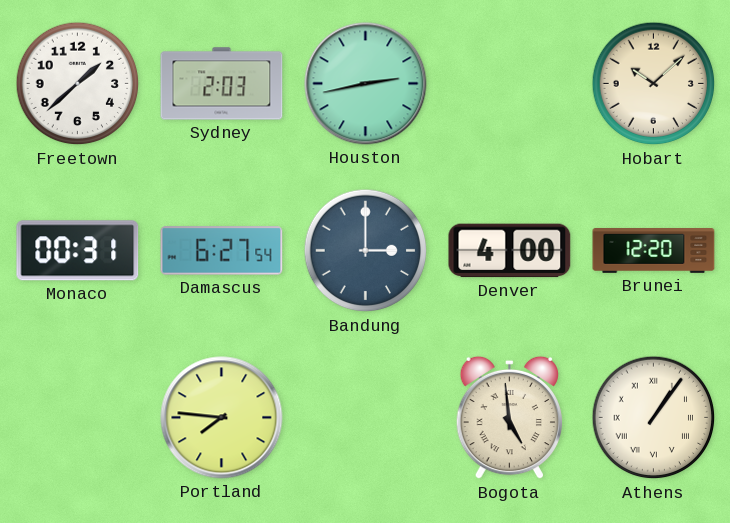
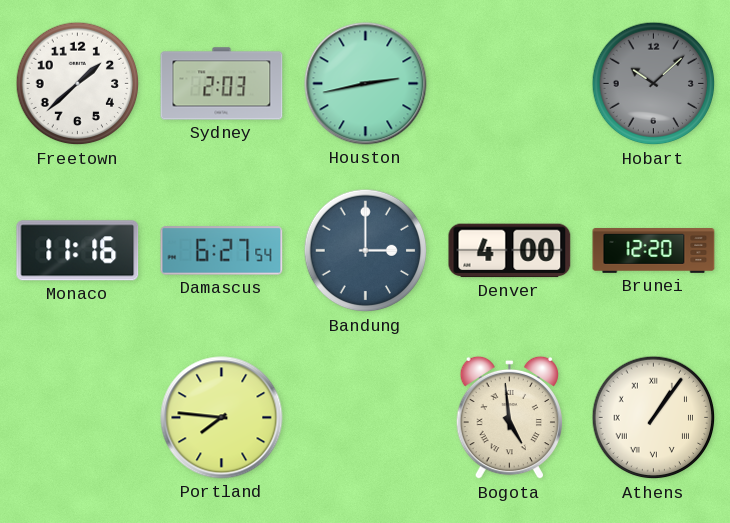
Hobart dial: cream -> grey
Monaco: 00:31 -> 11:16
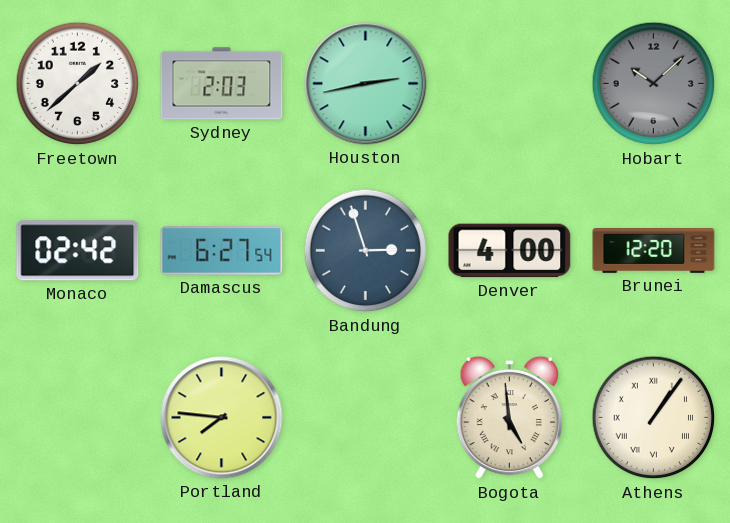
Monaco: 11:16 -> 02:42
Bandung: 3:00 -> 2:57
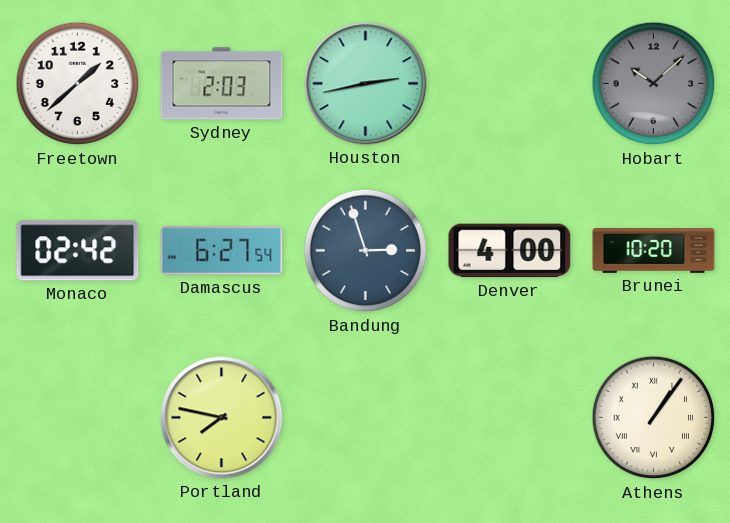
Brunei: 12:20 -> 10:20
Portland: 7:46 -> 7:47
Bogota: 4:59 -> none
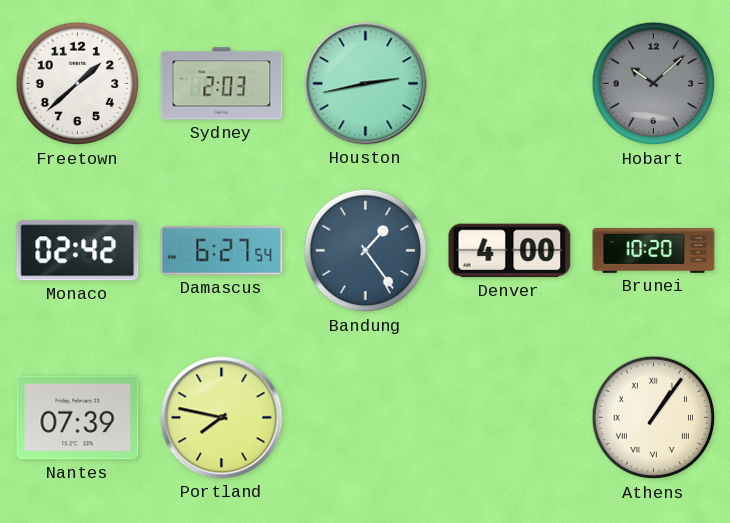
Bandung: 2:57 -> 1:24
Nantes: none -> 07:39
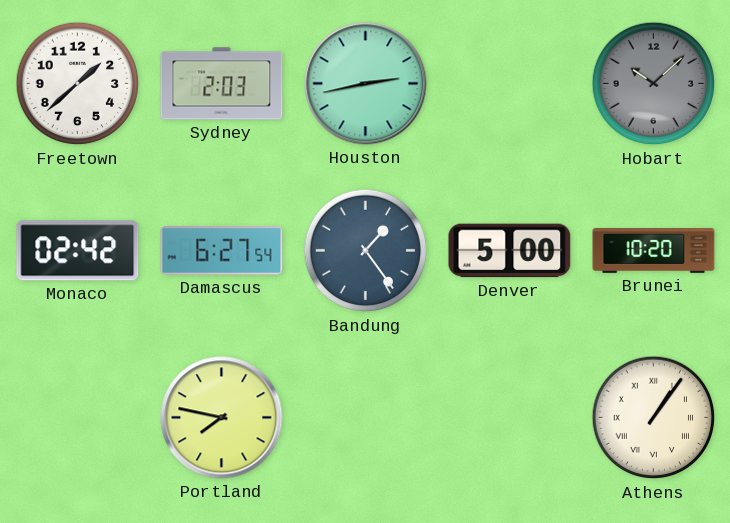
Denver: 4:00 -> 5:00
Nantes: 07:39 -> none
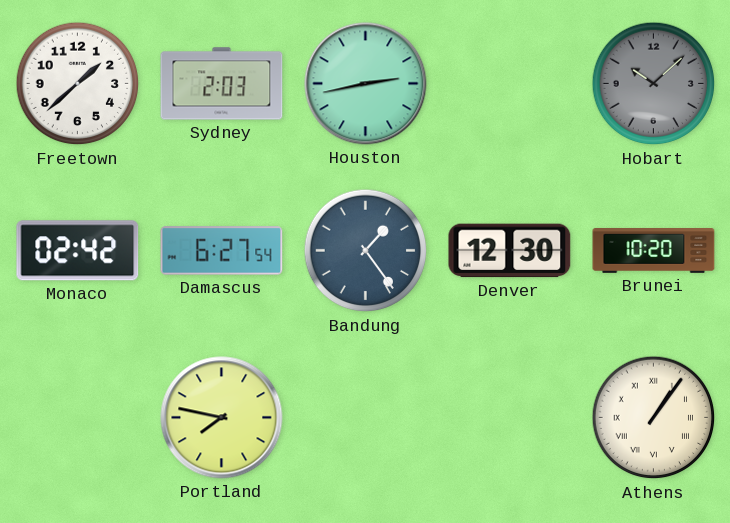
Denver: 5:00 -> 12:30
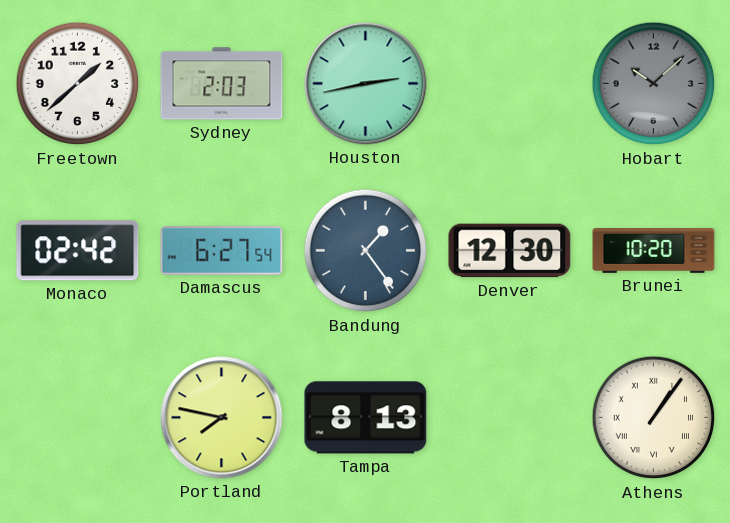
Tampa: none -> 8:13
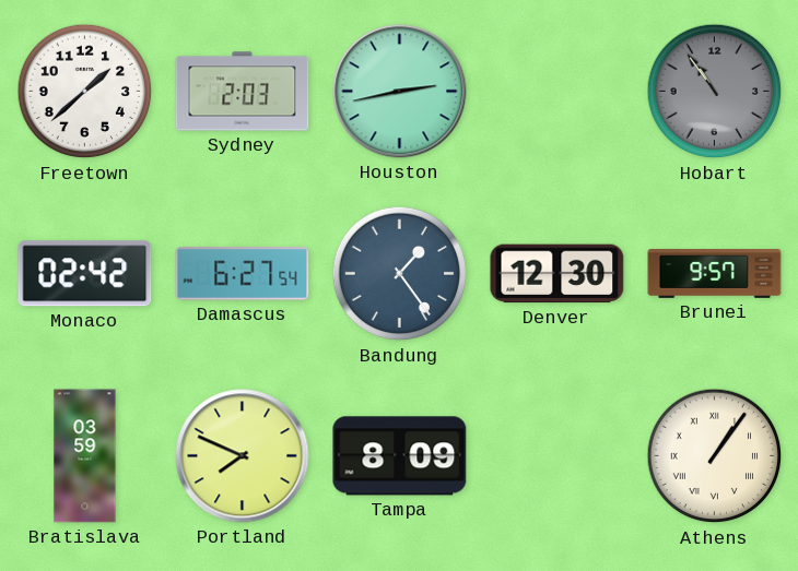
Hobart: 10:08 -> 10:54
Brunei: 10:20 -> 9:57
Bratislava: none -> 03:59
Portland: 7:47 -> 7:49
Tampa: 8:13 -> 8:09
